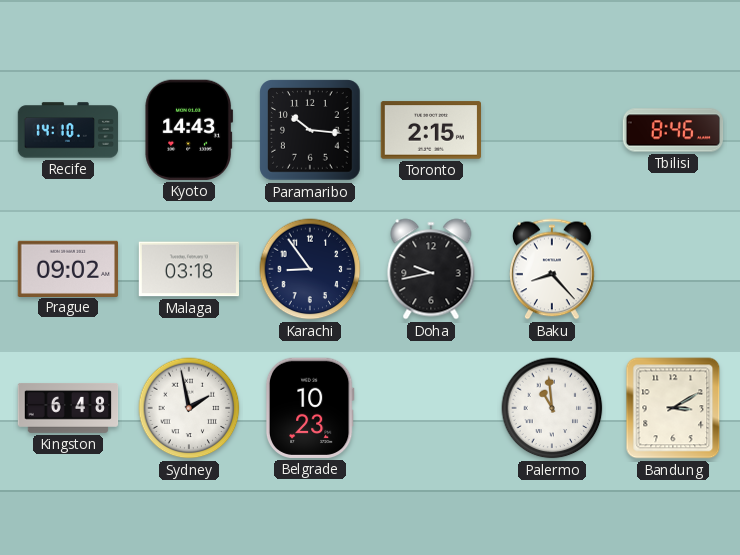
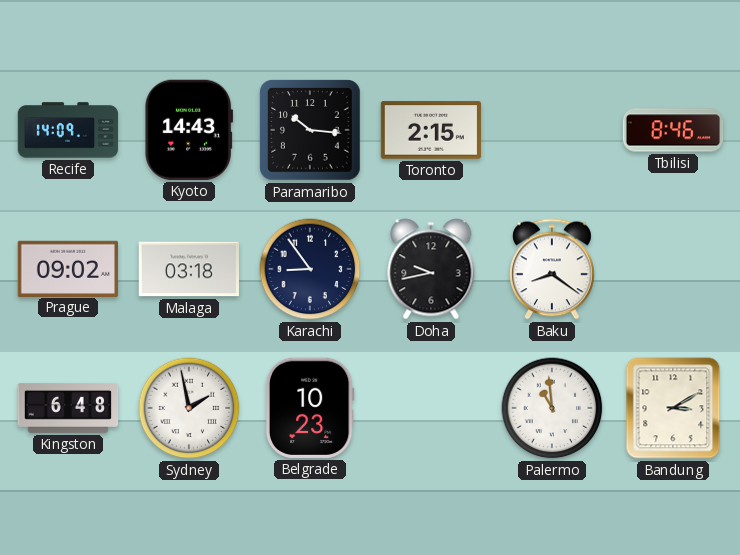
Recife: 14:10 -> 14:09
Baku: 8:23 -> 8:21
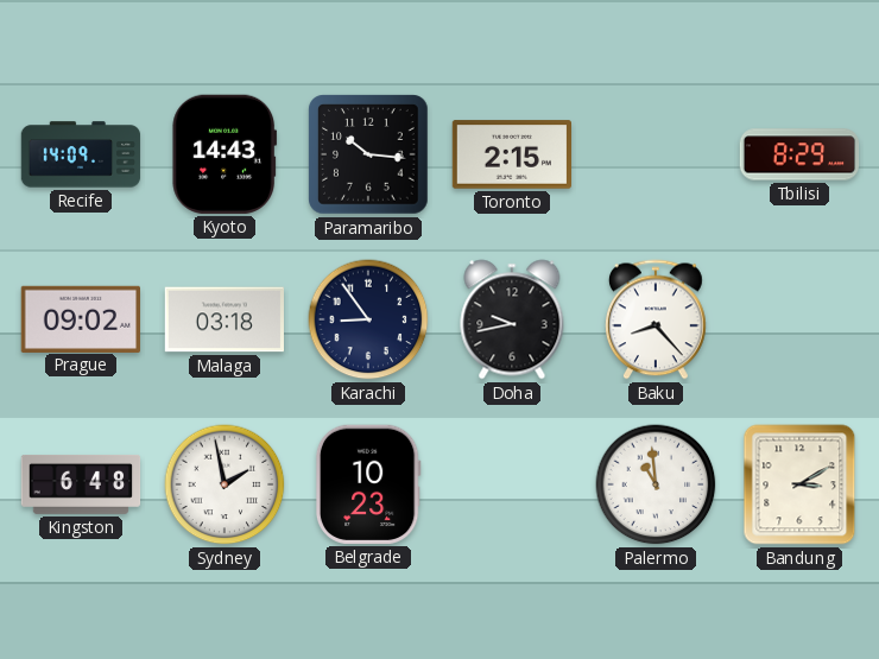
Tbilisi: 8:46 -> 8:29
Baku: 8:21 -> 8:23
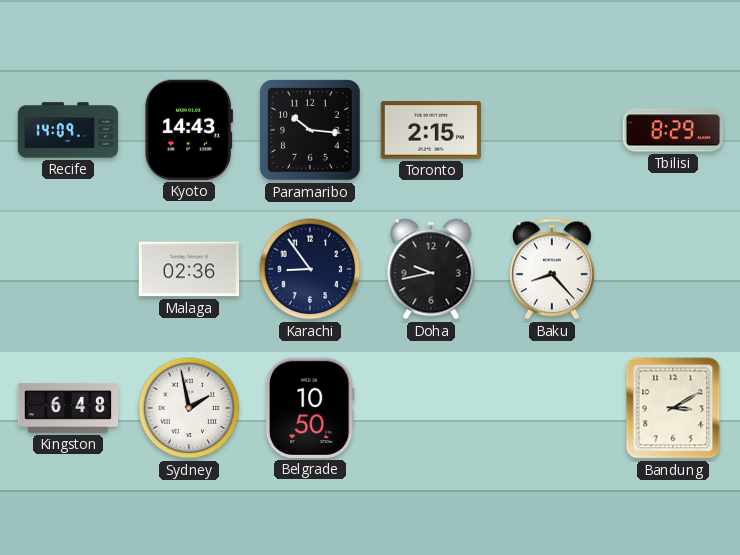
Prague: 09:02 -> none
Malaga: 03:18 -> 02:36
Belgrade: 10:23 -> 10:50
Palermo: 10:59 -> none
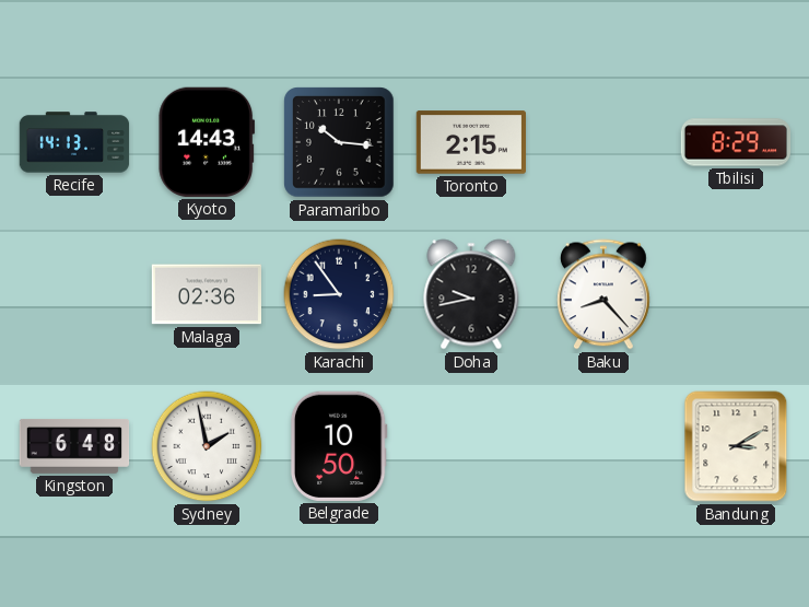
Recife: 14:09 -> 14:13
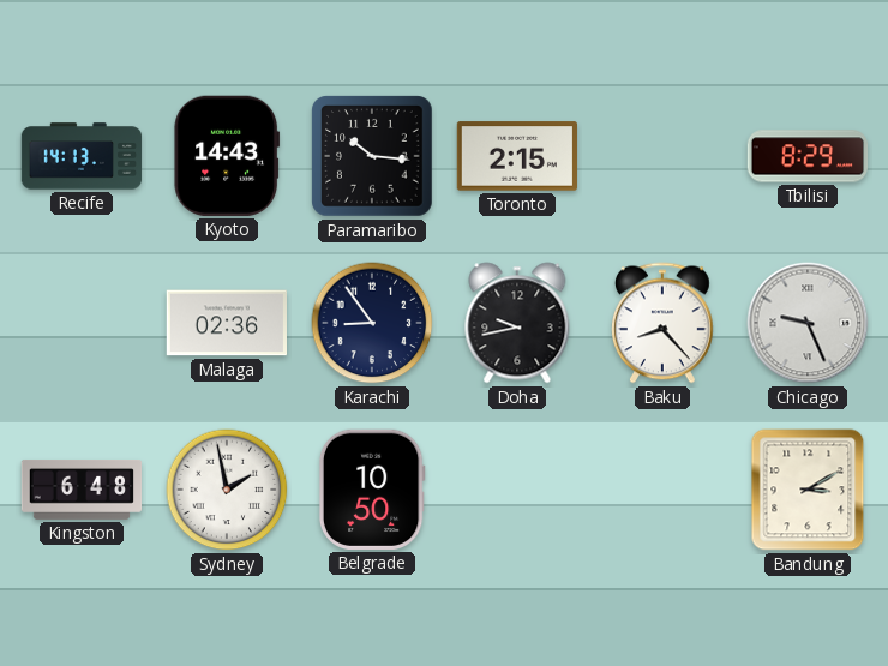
Chicago: none -> 9:26
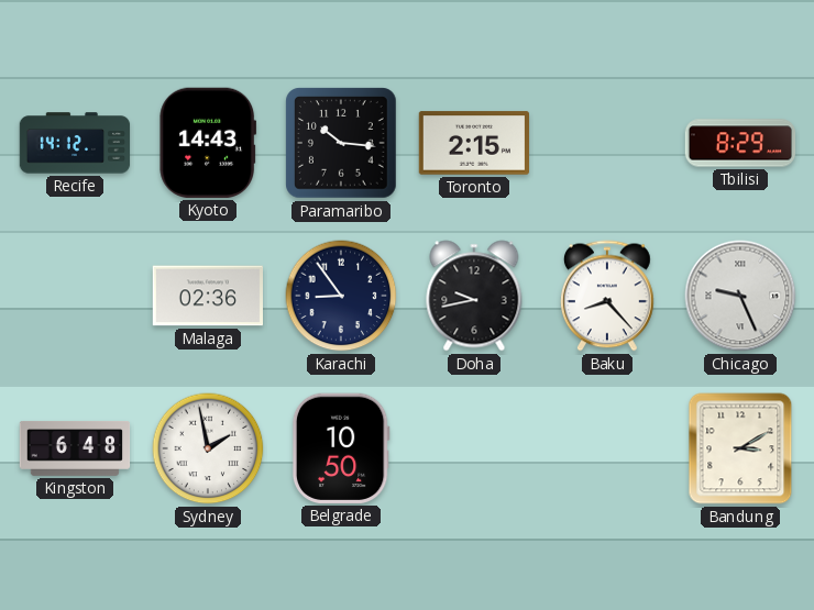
Recife: 14:13 -> 14:12
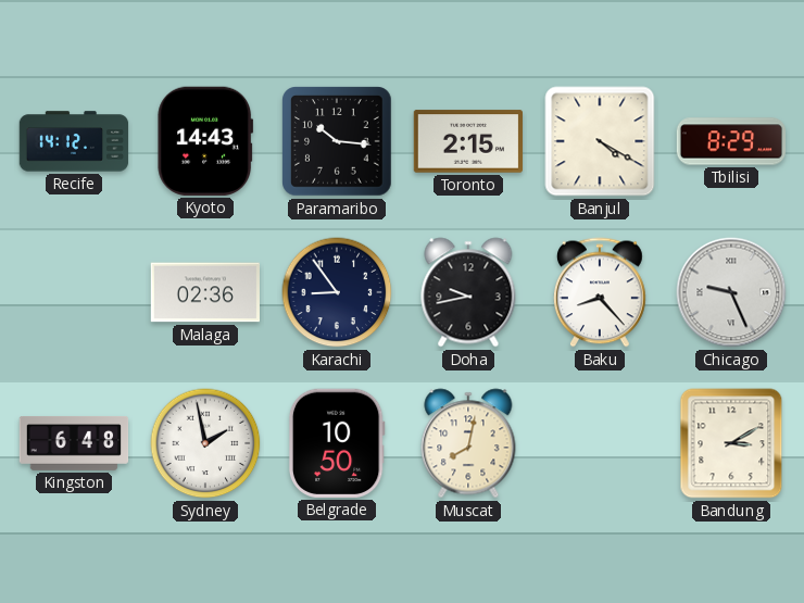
Banjul: none -> 4:20
Muscat: none -> 8:02
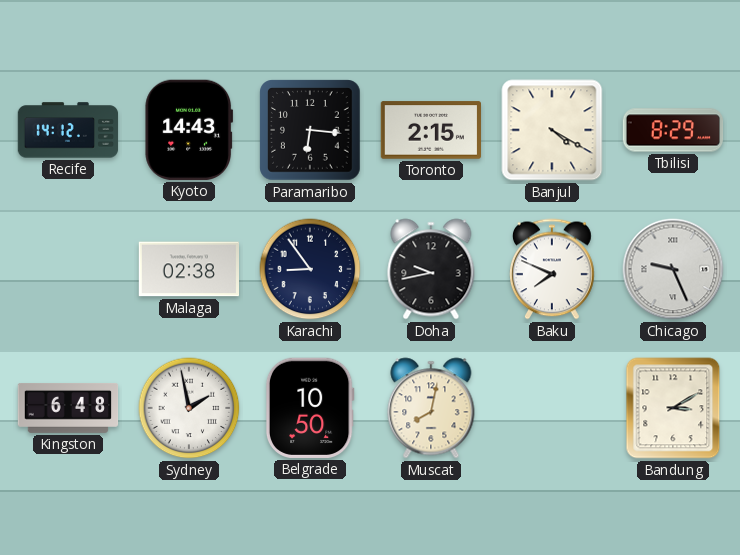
Paramaribo: 10:16 -> 6:16
Malaga: 02:36 -> 02:38
Baku: 8:23 -> 7:49
